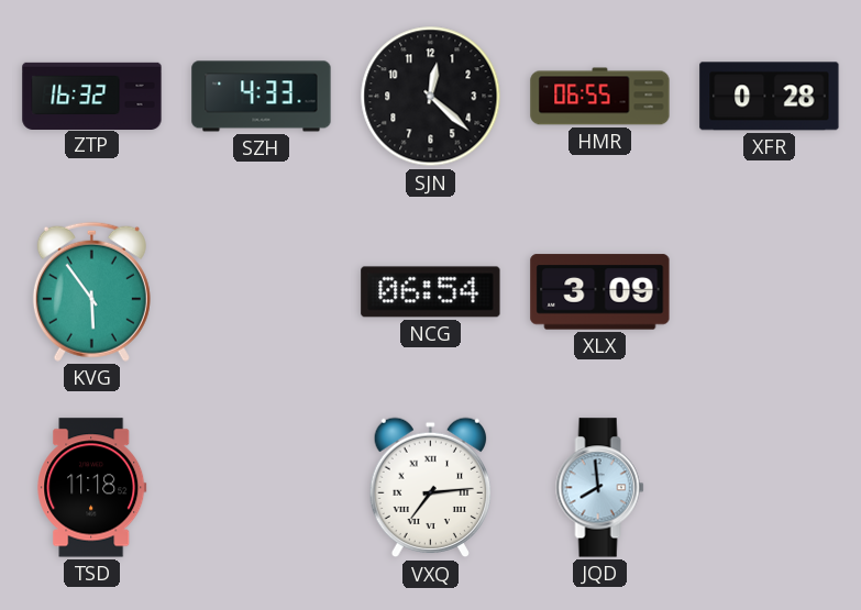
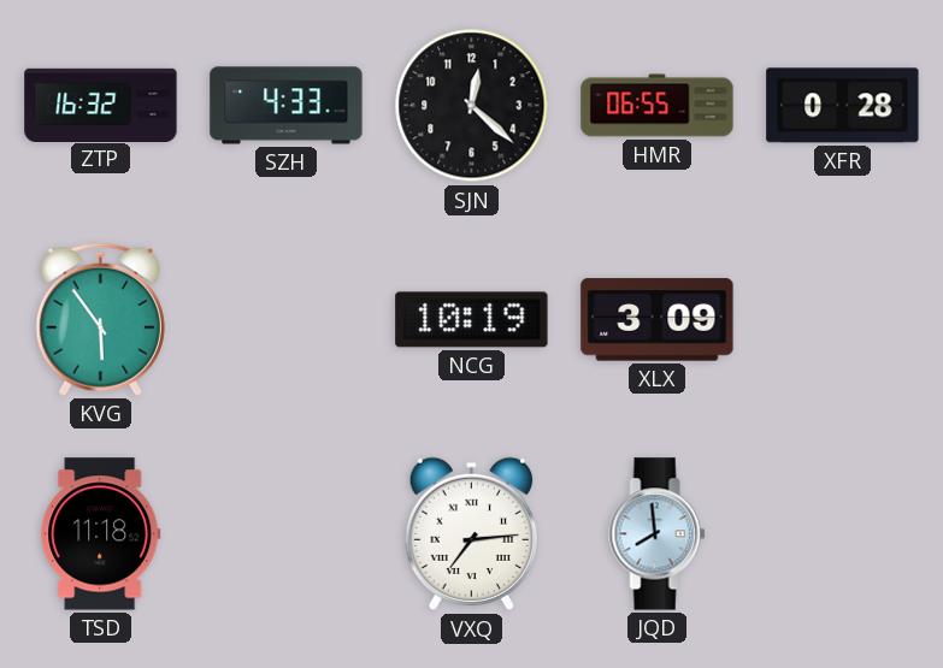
NCG: 06:54 -> 10:19
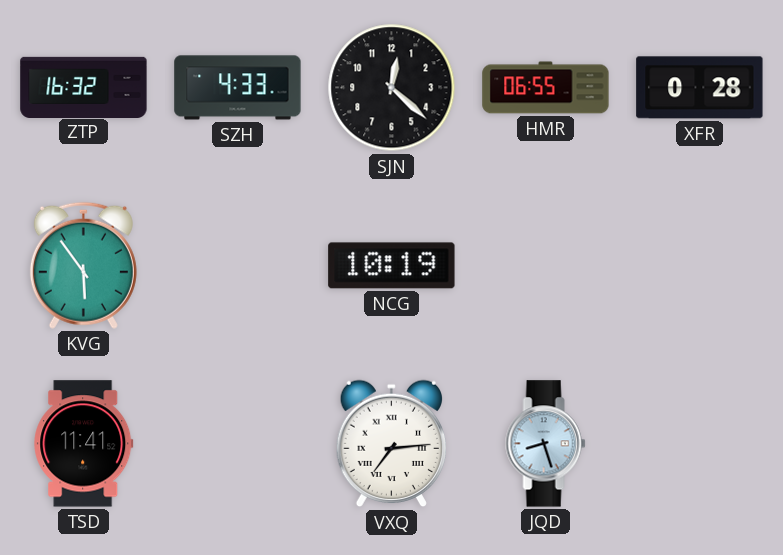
XLX: 3:09 -> none
TSD: 11:18 -> 11:41
JQD: 7:59 -> 8:27
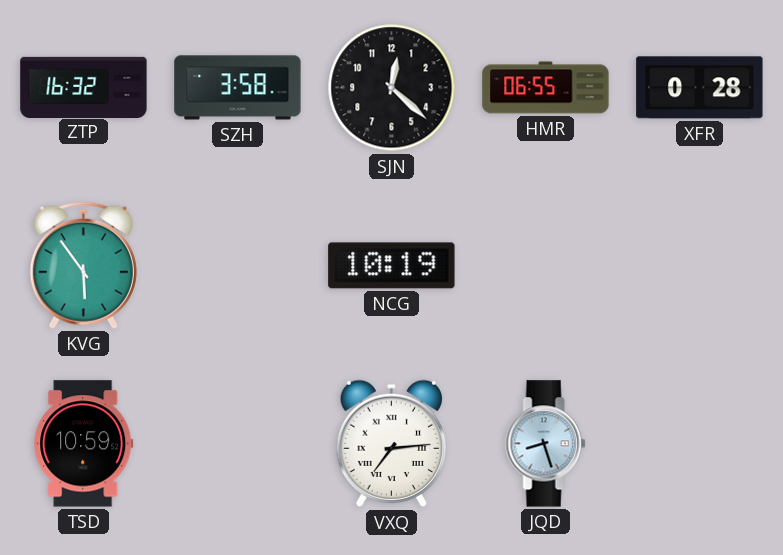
SZH: 4:33 -> 3:58
TSD: 11:41 -> 10:59
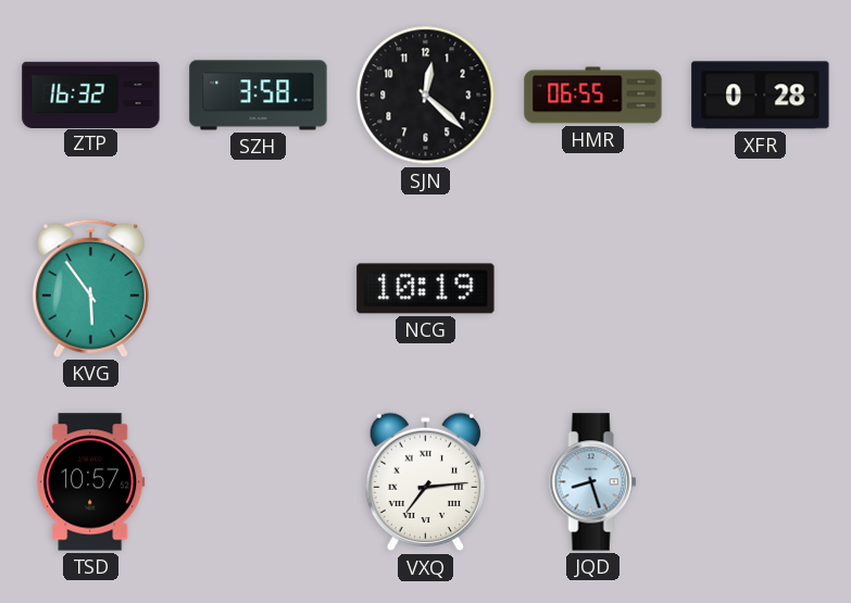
TSD: 10:59 -> 10:57
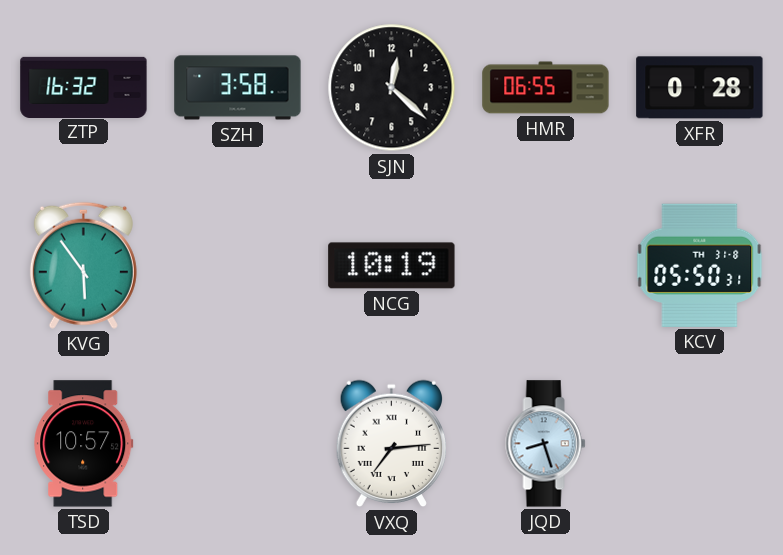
KCV: none -> 05:50
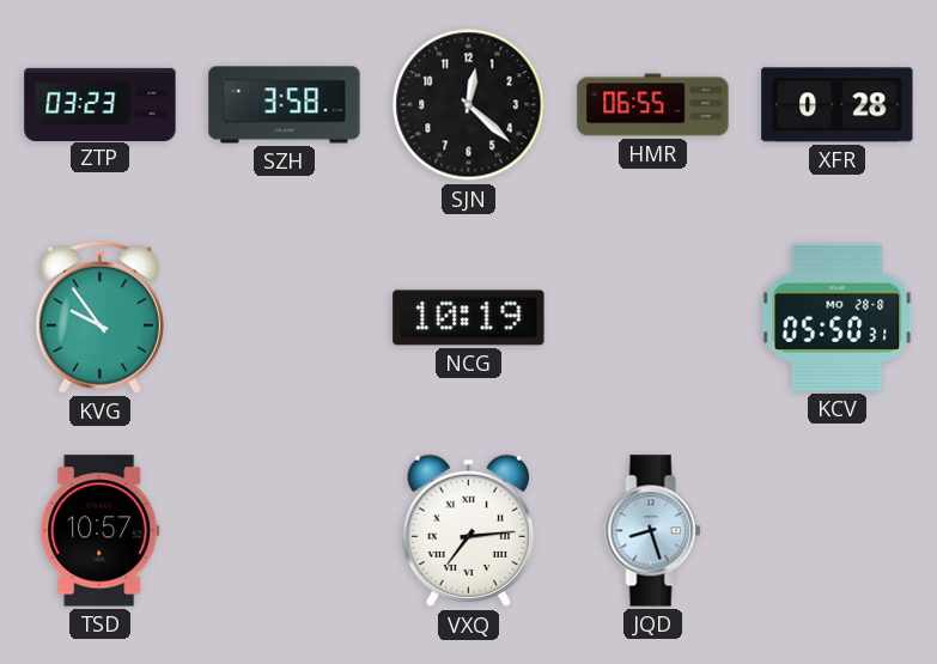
ZTP: 16:32 -> 03:23
KVG: 5:54 -> 9:54
KCV date: TH 31-8 -> MO 28-8
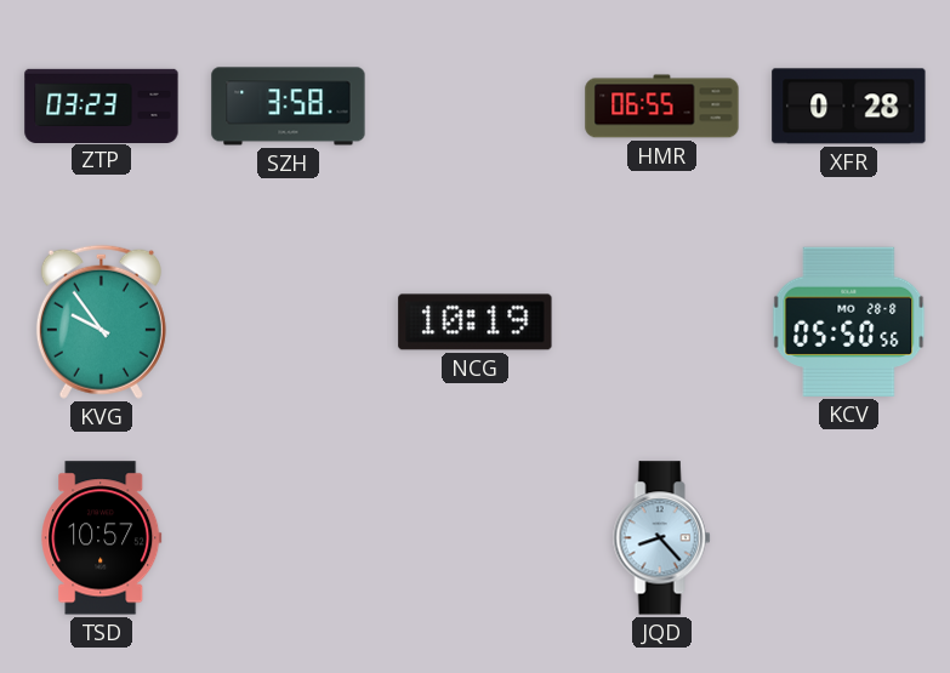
SJN: 12:22 -> none
KCV: 05:50:31 -> 05:50:56
VXQ: 7:14 -> none
JQD: 8:27 -> 8:23
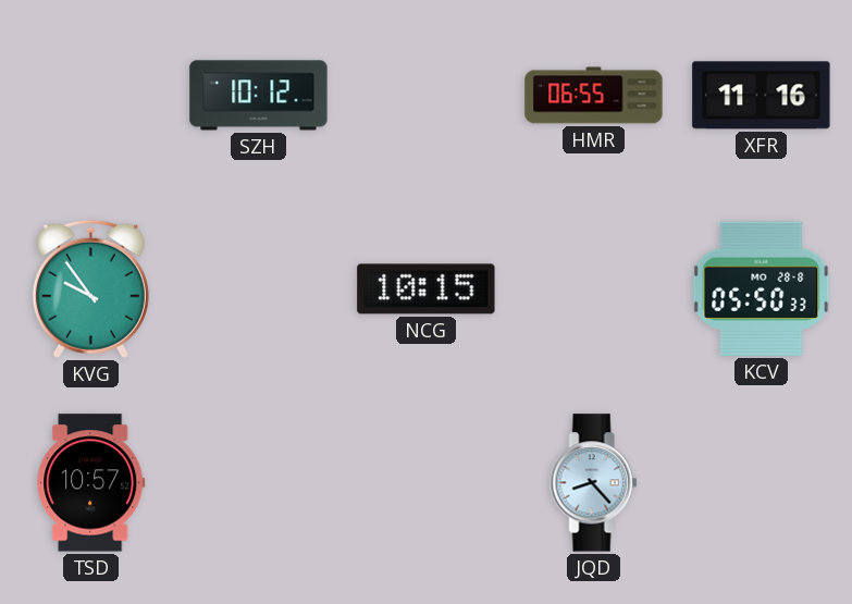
ZTP: 03:23 -> none
SZH: 3:58 -> 10:12
XFR: 0:28 -> 11:16
NCG: 10:19 -> 10:15
KCV: 05:50:56 -> 05:50:33
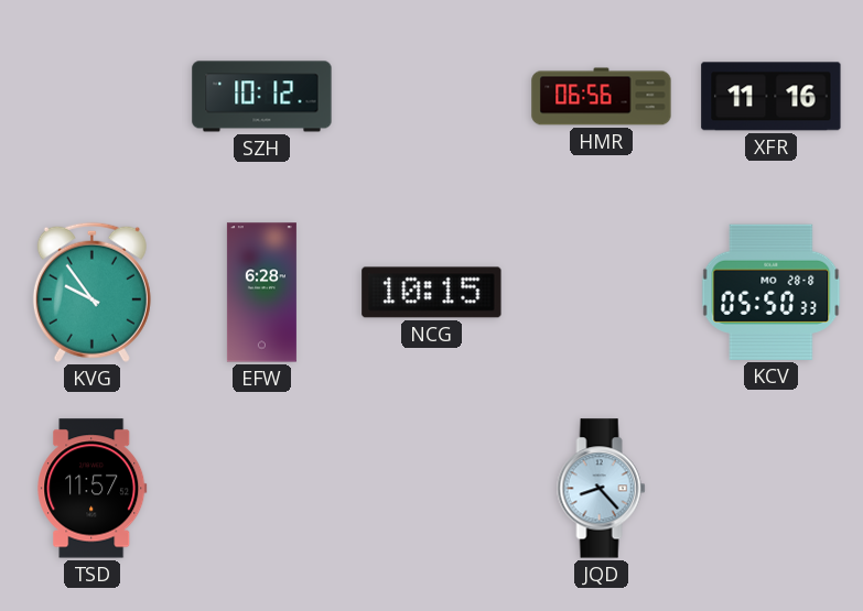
HMR: 06:55 -> 06:56
EFW: none -> 6:28
TSD: 10:57 -> 11:57
